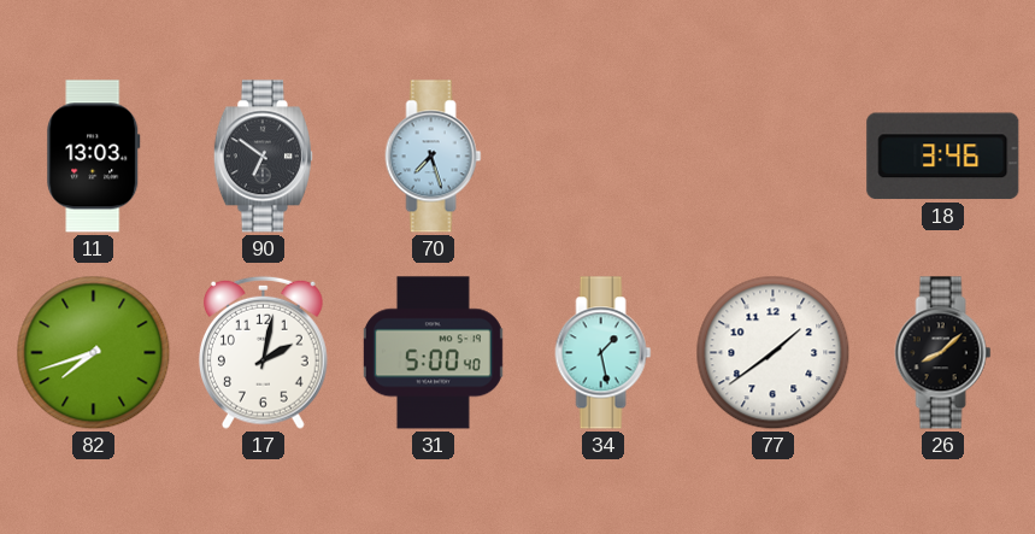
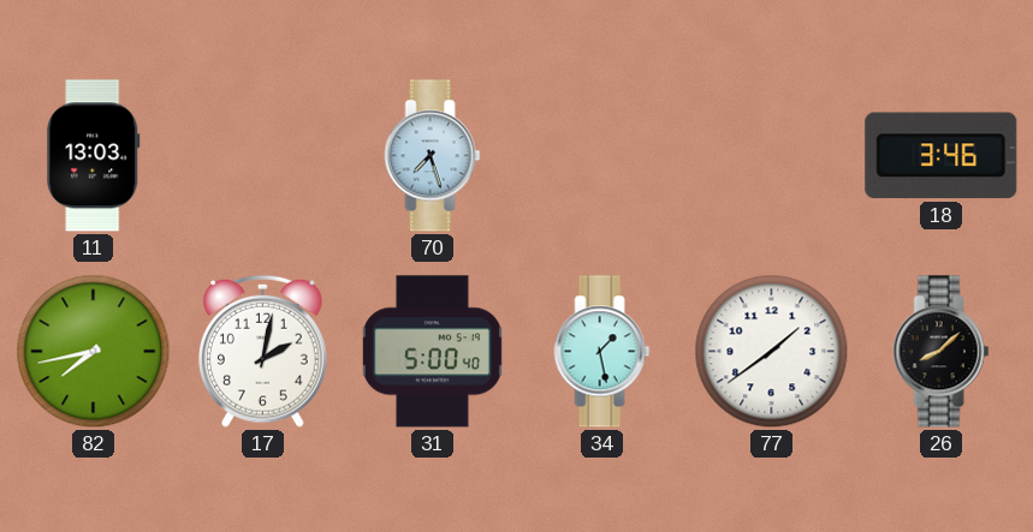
90: 6:51 -> none
82: 7:42 -> 7:43
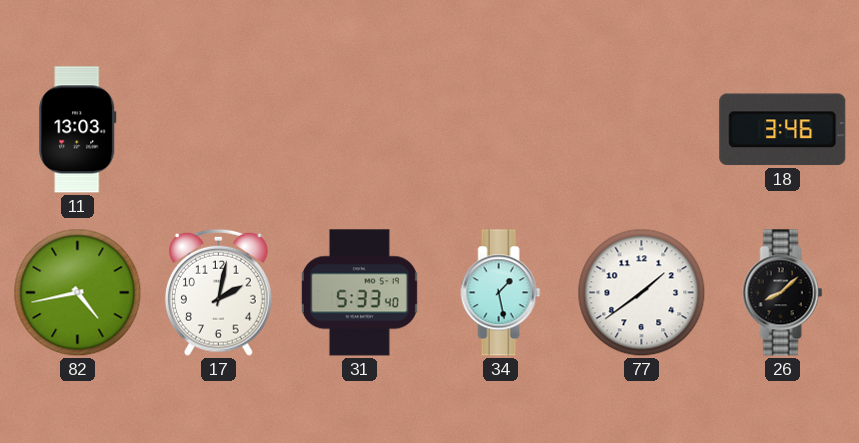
70: 7:27 -> none
82: 7:43 -> 4:43
31: 5:00 -> 5:33
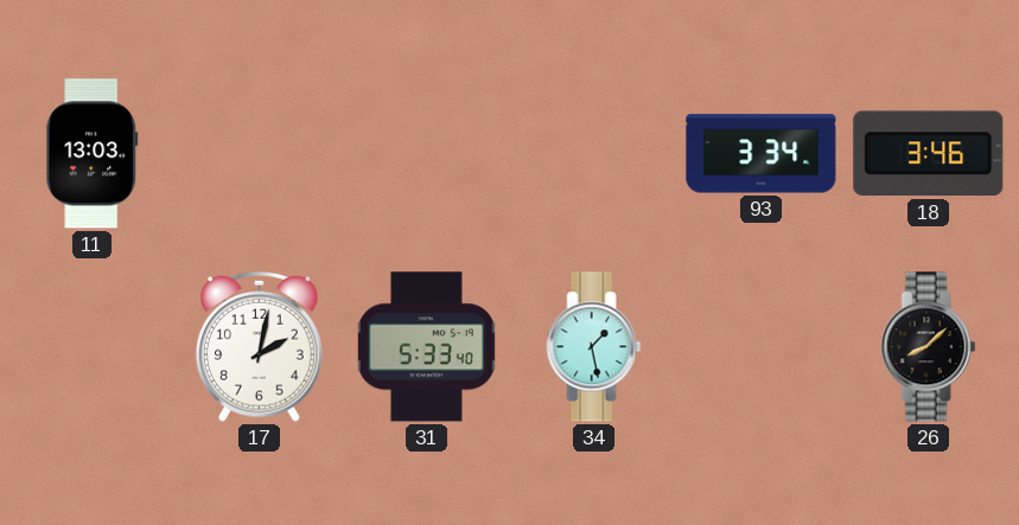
93: none -> 3:34
82: 4:43 -> none
77: 1:39 -> none
